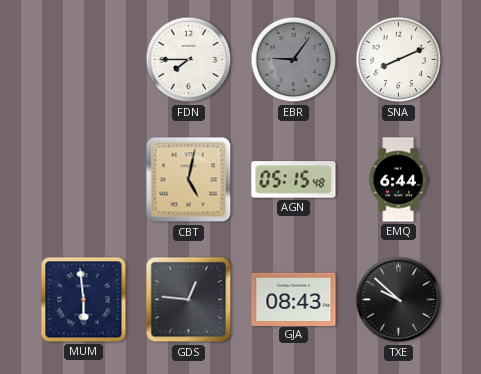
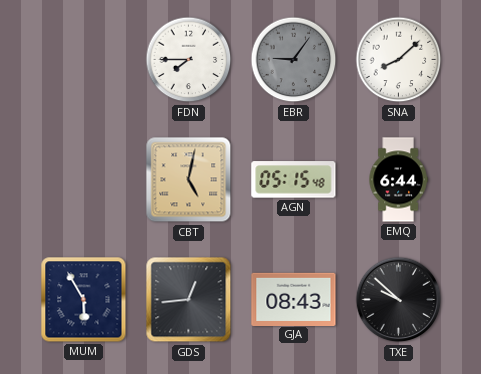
SNA: 8:11 -> 8:08
MUM: 5:59 -> 5:55
GDS: 12:46 -> 12:44
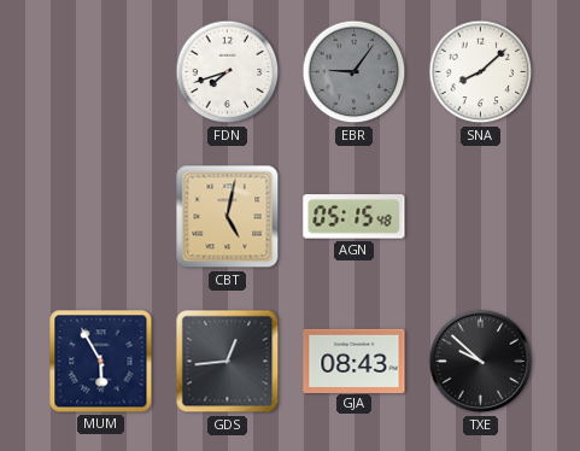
FDN: 7:45 -> 7:42
EMQ: 6:44 -> none
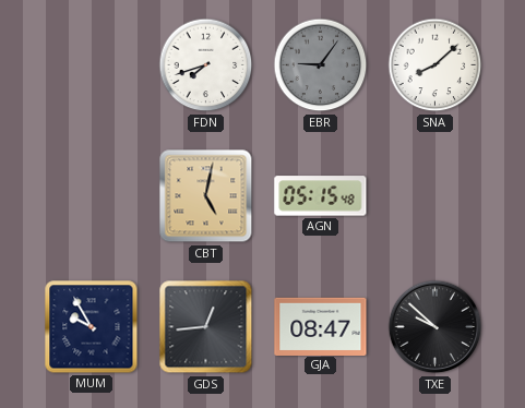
MUM: 5:55 -> 9:55
GJA: 08:43 -> 08:47
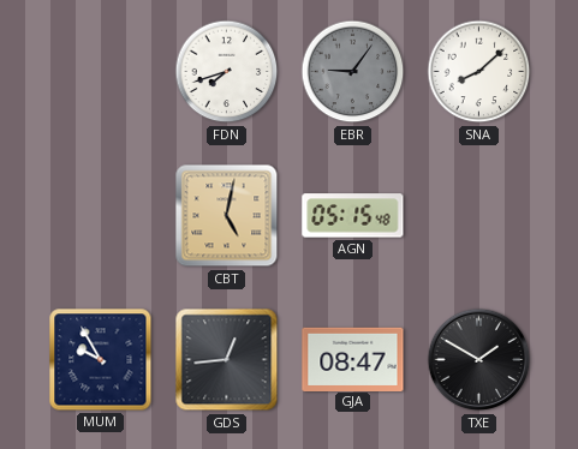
TXE: 9:52 -> 1:50
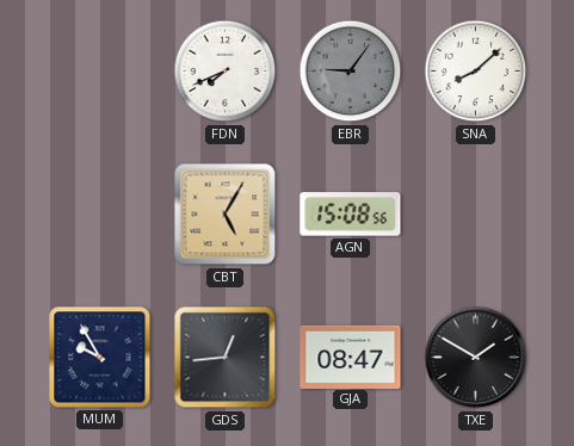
FDN: 7:42 -> 7:41
CBT: 5:02 -> 5:05
AGN: 05:15 -> 15:08
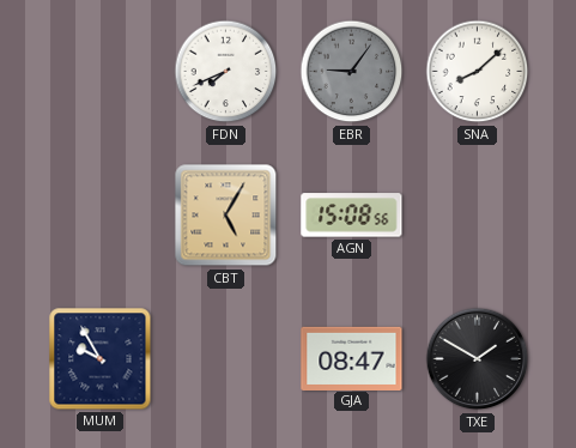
GDS: 12:44 -> none
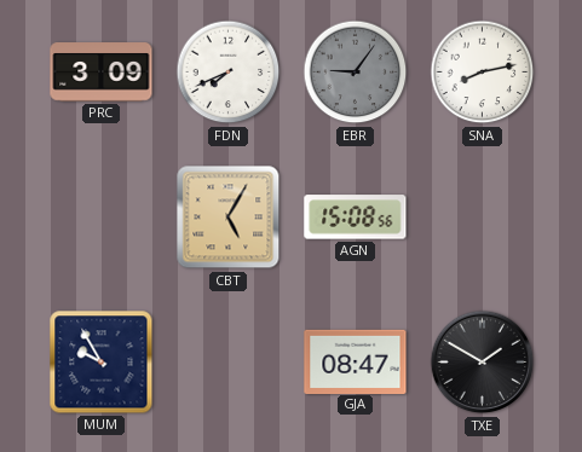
PRC: none -> 3:09
SNA: 8:08 -> 8:13
